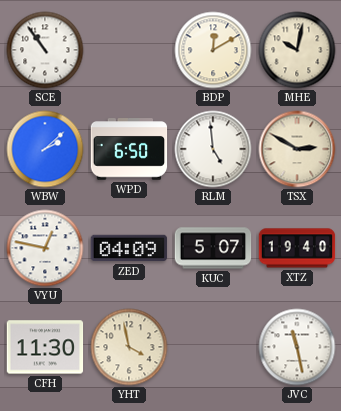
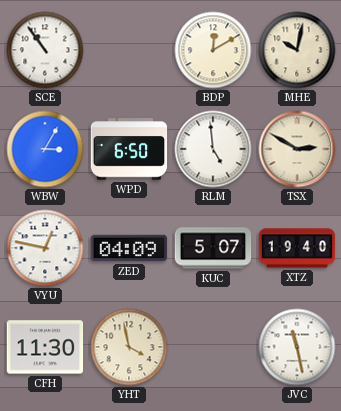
WBW: 2:08 -> 3:05
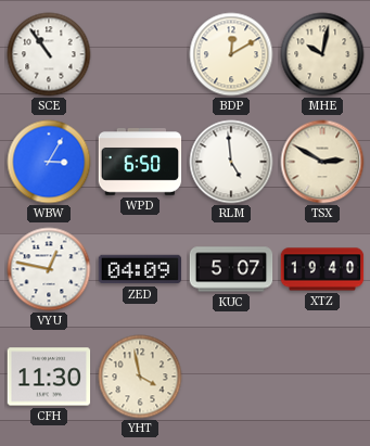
JVC: 11:28 -> none
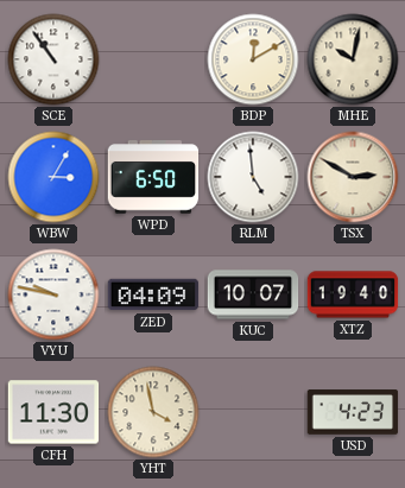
VYU: 12:47 -> 9:47
KUC: 5:07 -> 10:07
USD: none -> 4:23
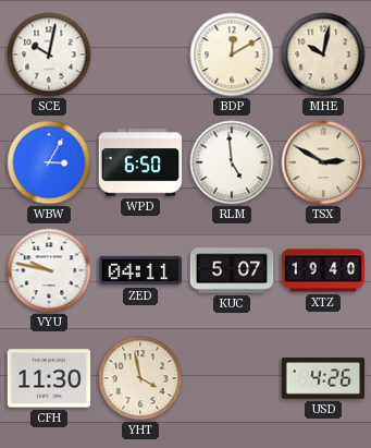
SCE: 10:54 -> 10:02
ZED: 04:09 -> 04:11
KUC: 10:07 -> 5:07
USD: 4:23 -> 4:26
